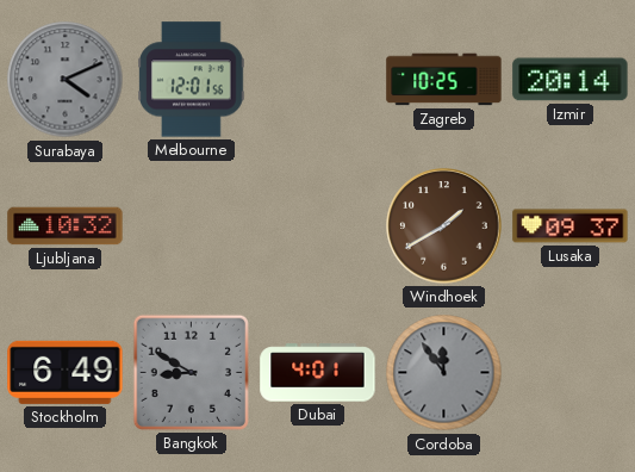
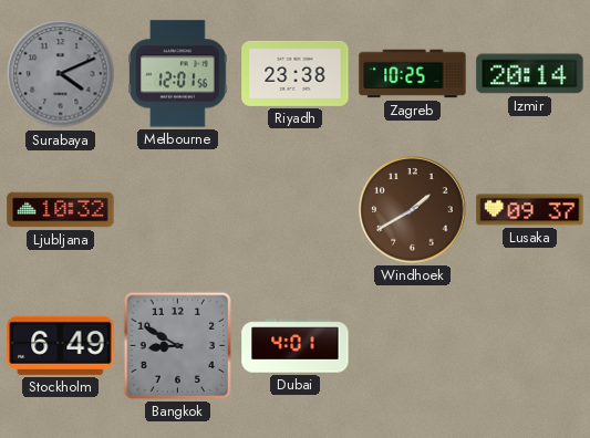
Riyadh: none -> 23:38
Cordoba: 11:54 -> none
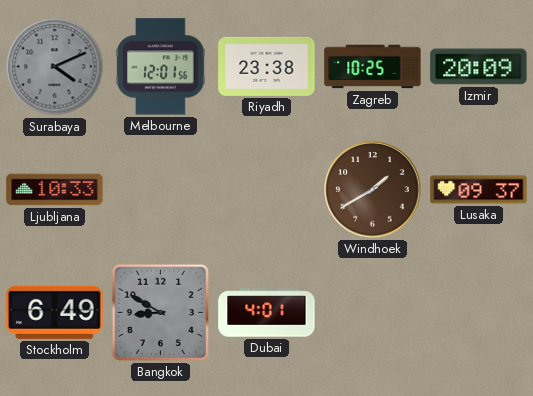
Izmir: 20:14 -> 20:09
Ljubljana: 10:32 -> 10:33
